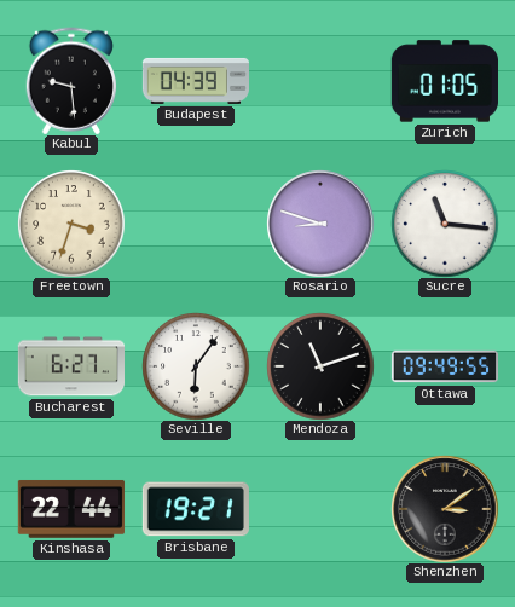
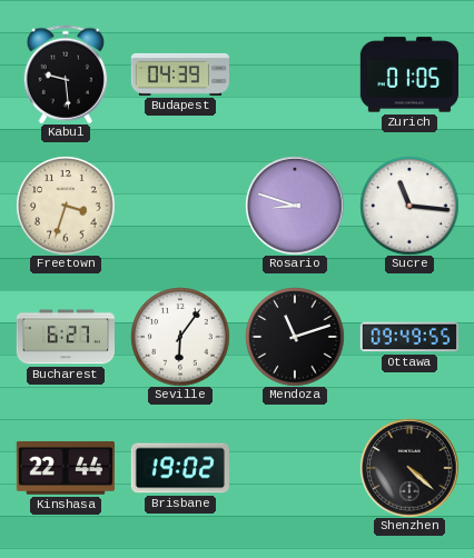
Brisbane: 19:21 -> 19:02
Shenzhen: 3:09 -> 4:22
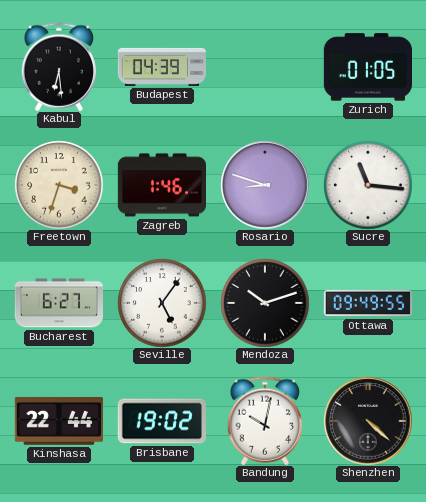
Kabul: 9:29 -> 6:29
Zagreb: none -> 1:46
Seville: 6:06 -> 5:06
Mendoza: 11:12 -> 10:12
Bandung: none -> 10:02
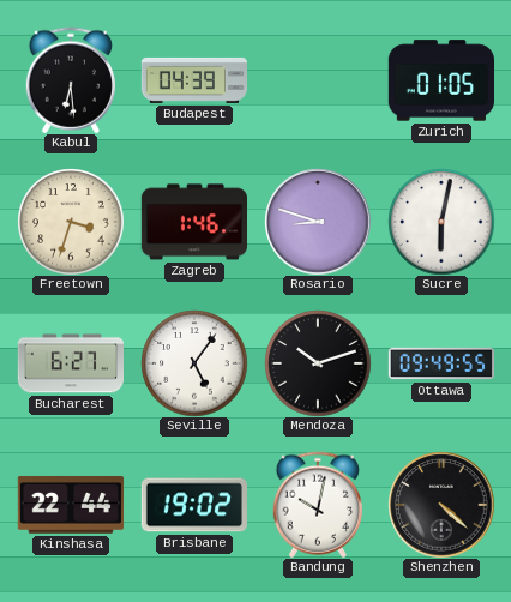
Sucre: 11:16 -> 6:02
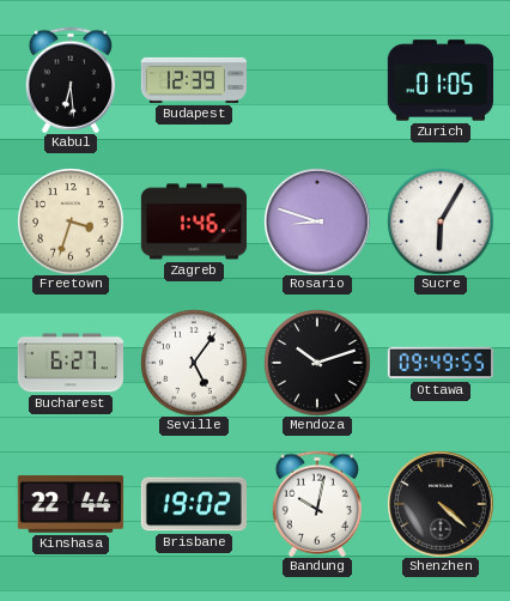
Budapest: 04:39 -> 12:39
Sucre: 6:02 -> 6:05
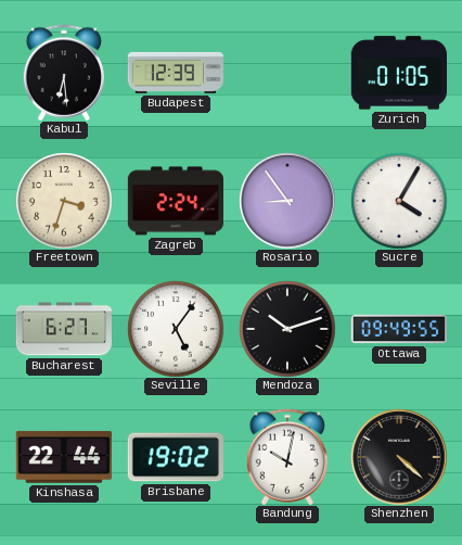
Zagreb: 1:46 -> 2:24
Rosario: 8:48 -> 8:54
Sucre: 6:05 -> 4:05
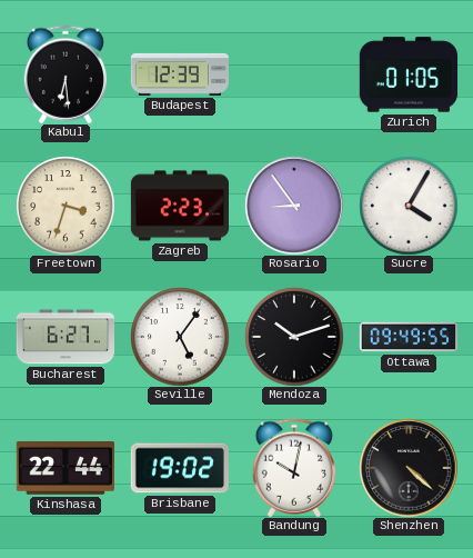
Zagreb: 2:24 -> 2:23
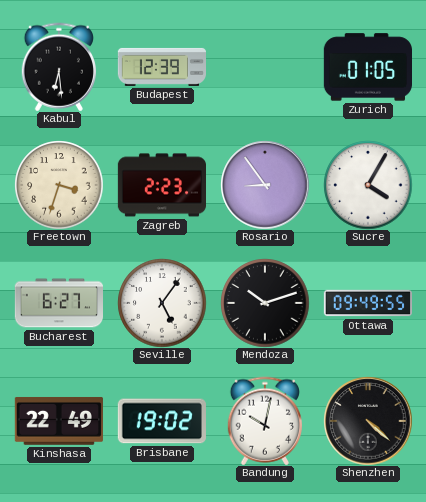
Kinshasa: 22:44 -> 22:49
